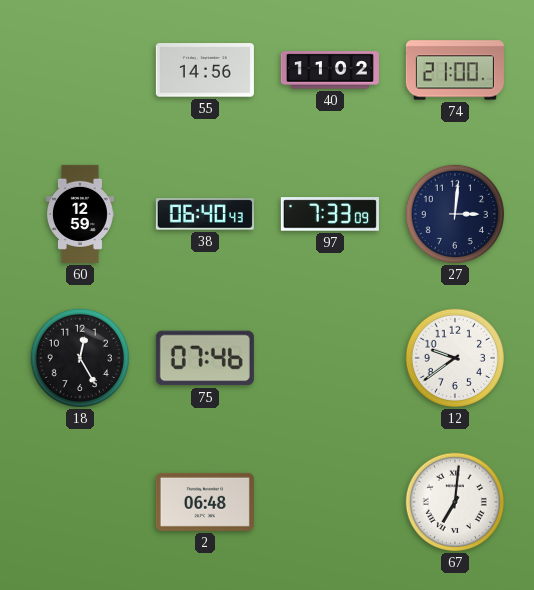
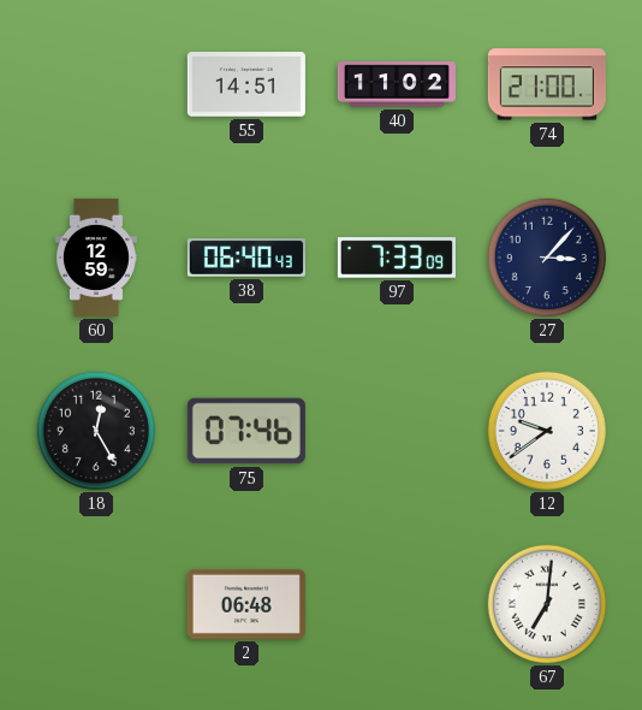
55: 14:56 -> 14:51
27: 3:01 -> 3:07
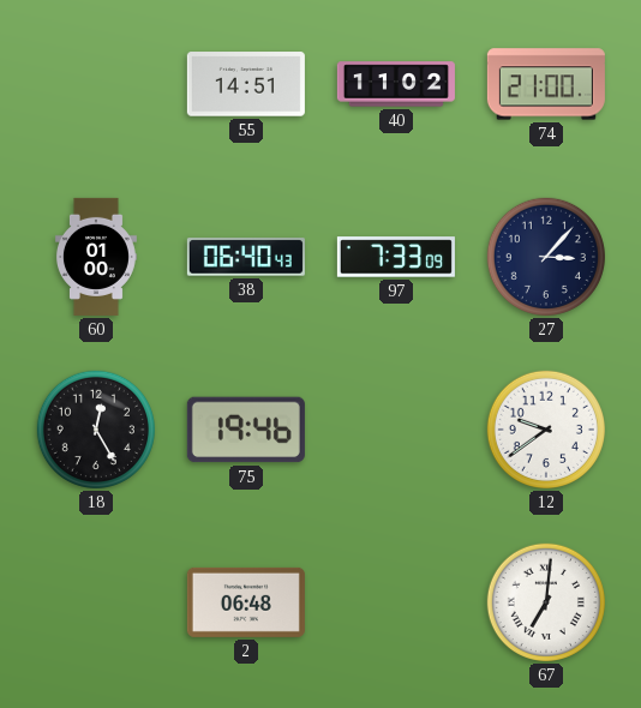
60: 12:59 -> 01:00
75: 07:46 -> 19:46
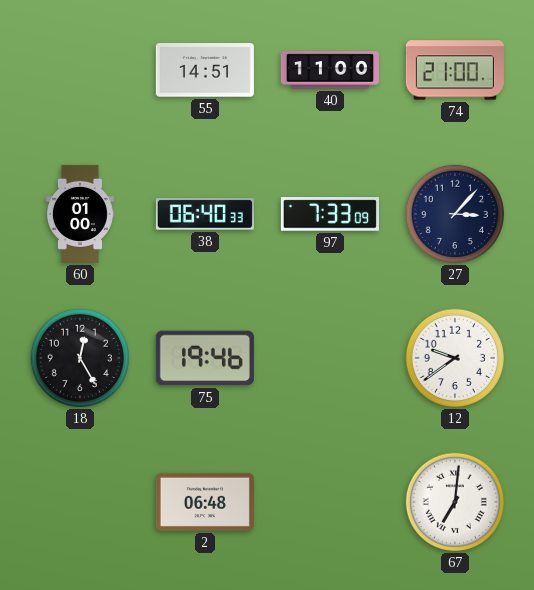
40: 11:02 -> 11:00
38: 06:40:43 -> 06:40:33
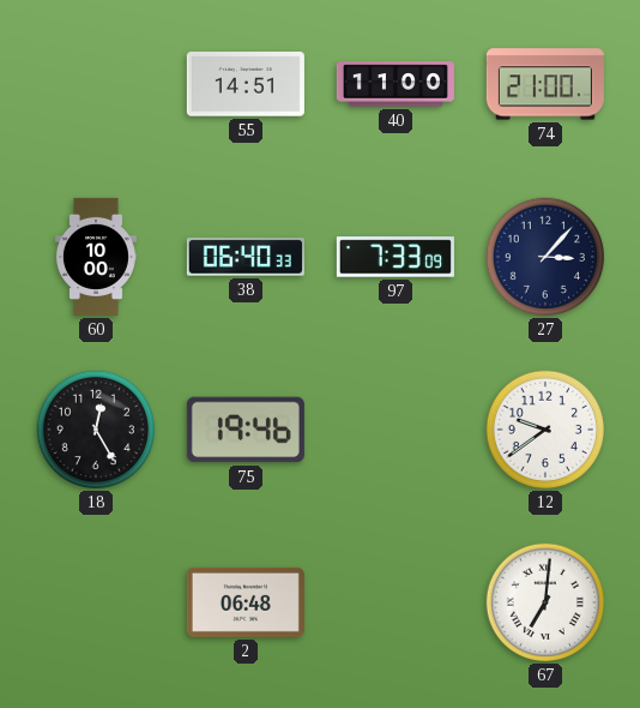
60: 01:00 -> 10:00
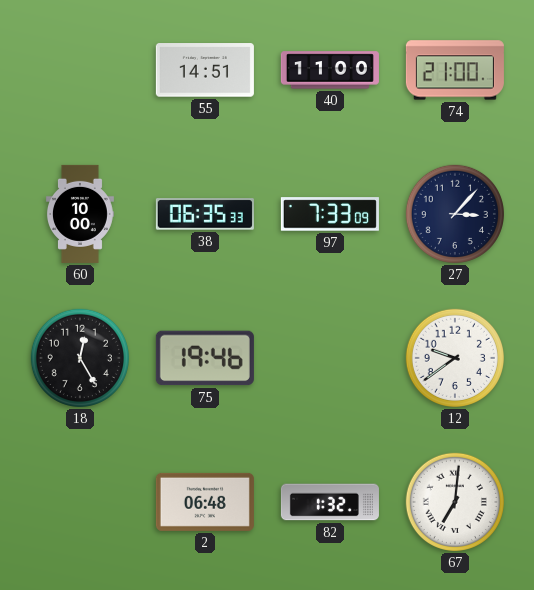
38: 06:40 -> 06:35
82: none -> 1:32
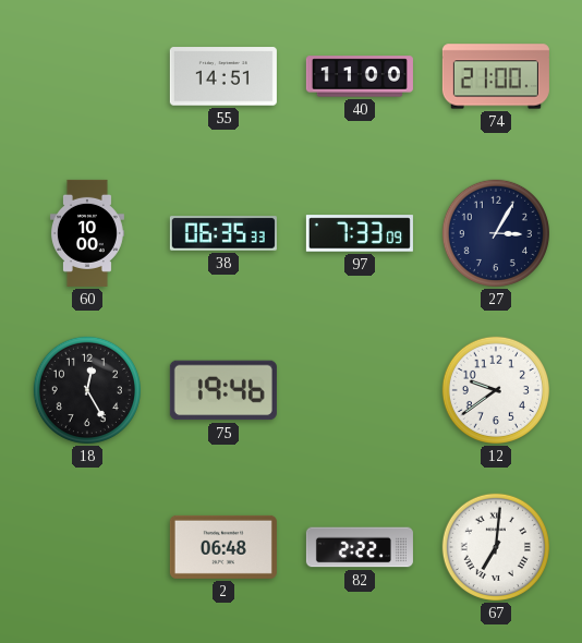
27: 3:07 -> 3:05
82: 1:32 -> 2:22
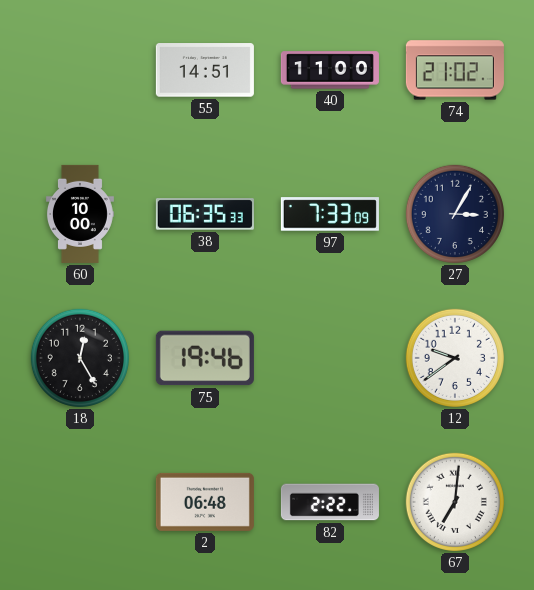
74: 21:00 -> 21:02
